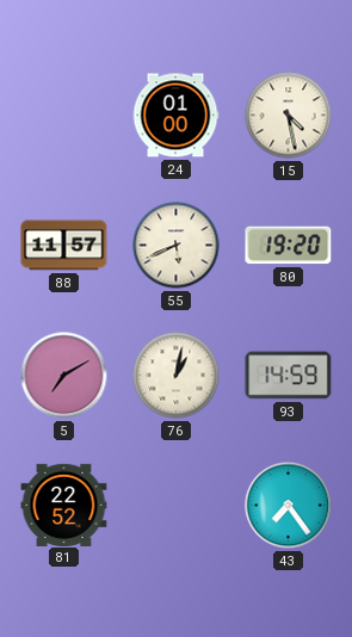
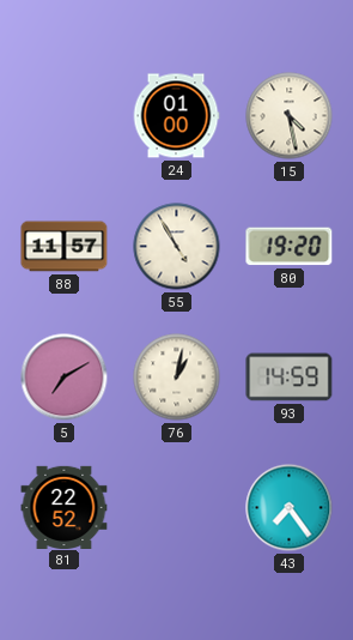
55: 5:41 -> 4:55
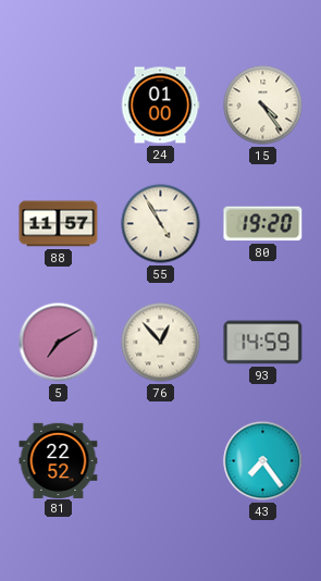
15: 4:28 -> 4:24
76: 1:02 -> 12:53
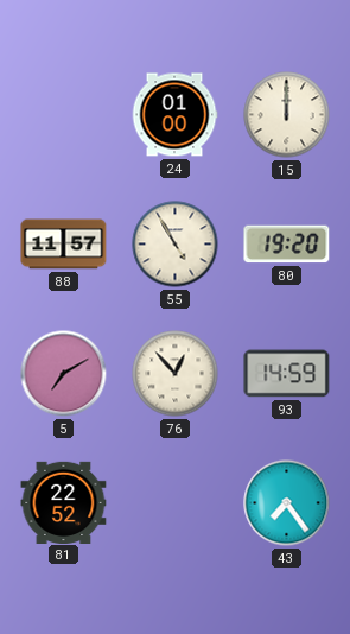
15: 4:24 -> 12:00
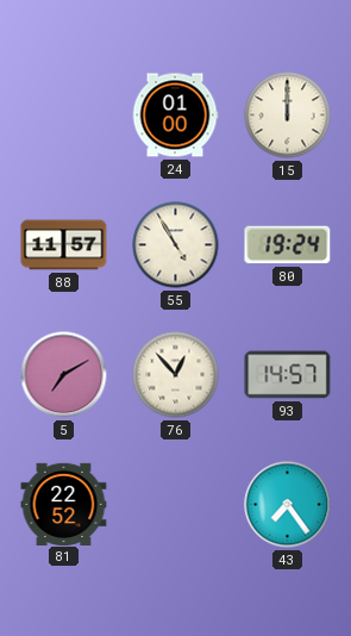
80: 19:20 -> 19:24
93: 14:59 -> 14:57
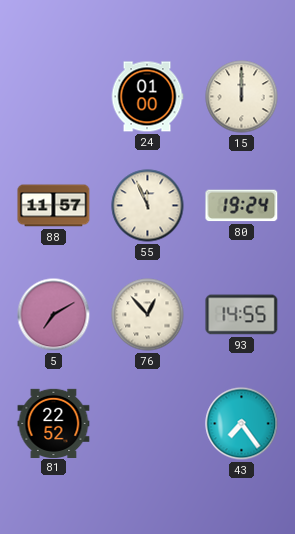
55: 4:55 -> 11:56
93: 14:57 -> 14:55
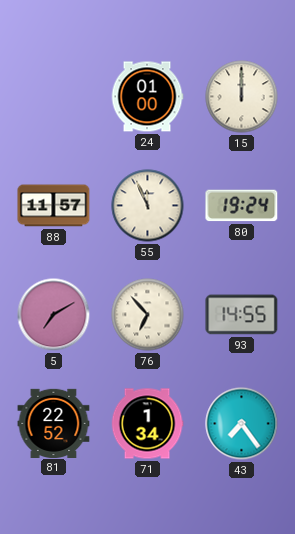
76: 12:53 -> 6:53
71: none -> 1:34
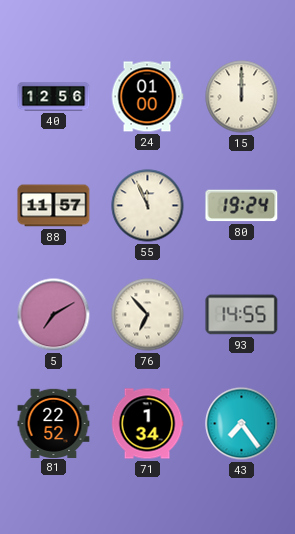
40: none -> 12:56
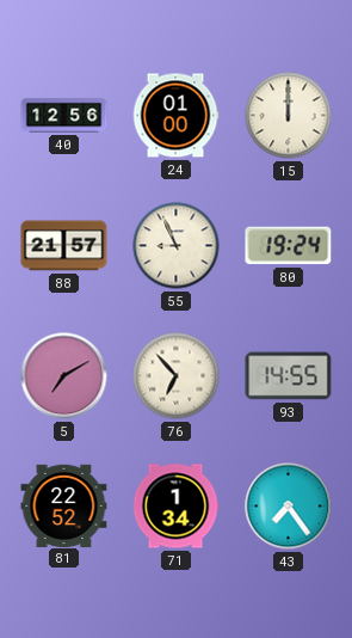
88: 11:57 -> 21:57
55: 11:56 -> 8:56
